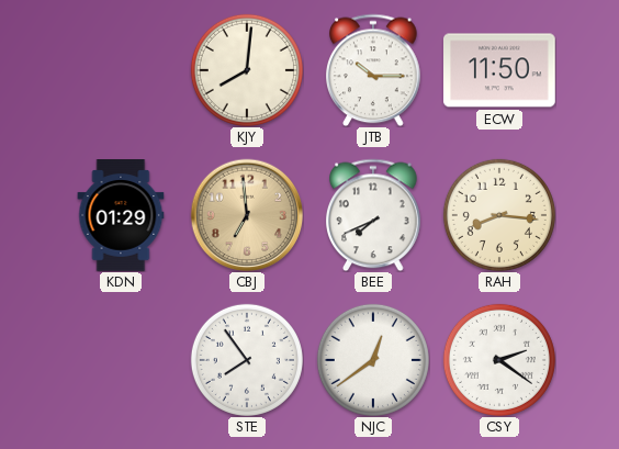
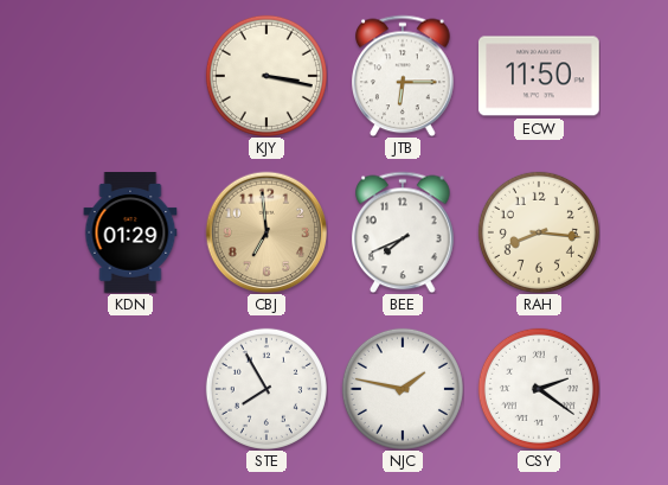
KJY: 8:01 -> 3:17
JTB: 10:15 -> 6:15
STE: 7:54 -> 7:55
NJC: 12:39 -> 1:47
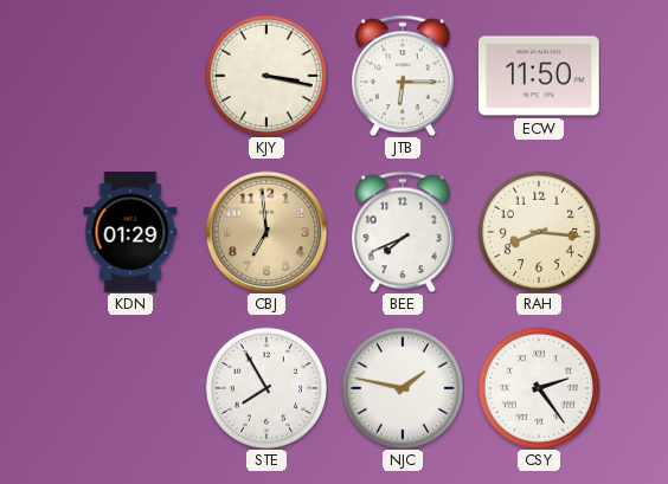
CSY: 2:21 -> 2:24
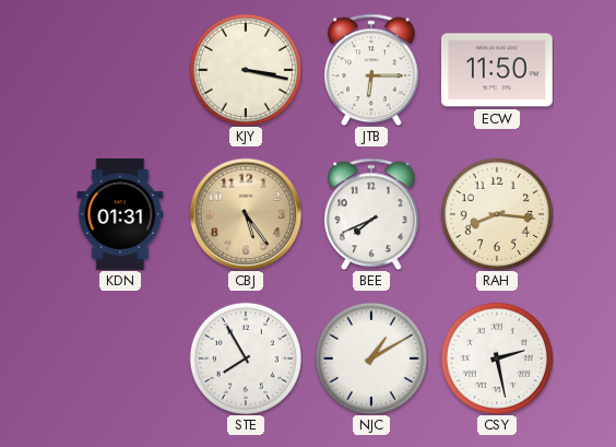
KDN: 01:29 -> 01:31
CBJ: 6:59 -> 5:24
NJC: 1:47 -> 1:10
CSY: 2:24 -> 2:28
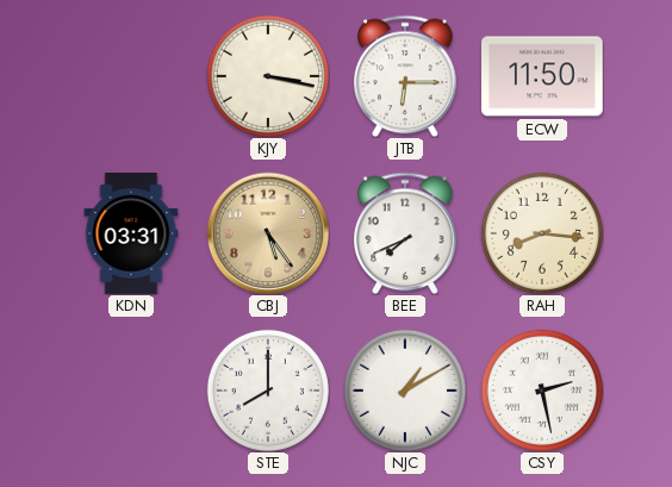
KDN: 01:31 -> 03:31
STE: 7:55 -> 8:00
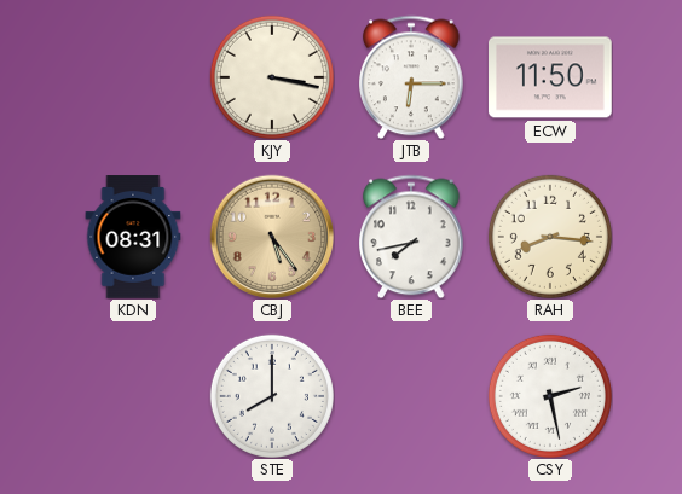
KDN: 03:31 -> 08:31
BEE: 7:41 -> 7:43
NJC: 1:10 -> none
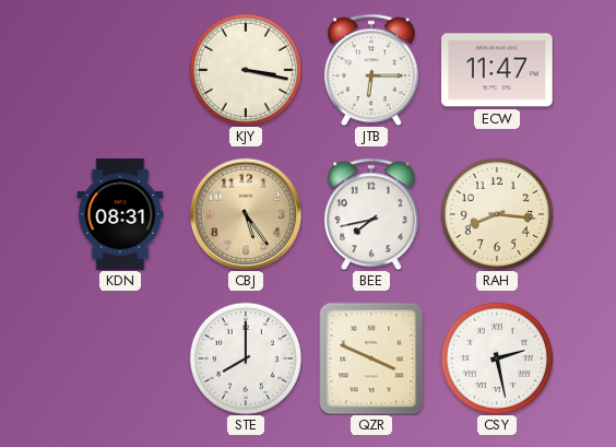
ECW: 11:50 -> 11:47
QZR: none -> 3:49
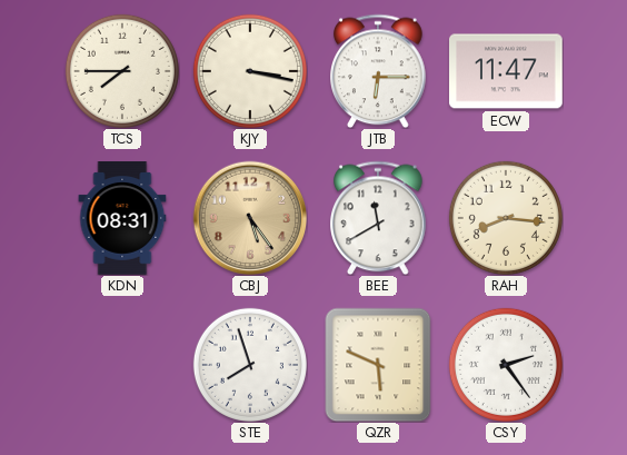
TCS: none -> 7:45
BEE: 7:43 -> 11:40
STE: 8:00 -> 7:57
QZR: 3:49 -> 5:49
CSY: 2:28 -> 2:24
